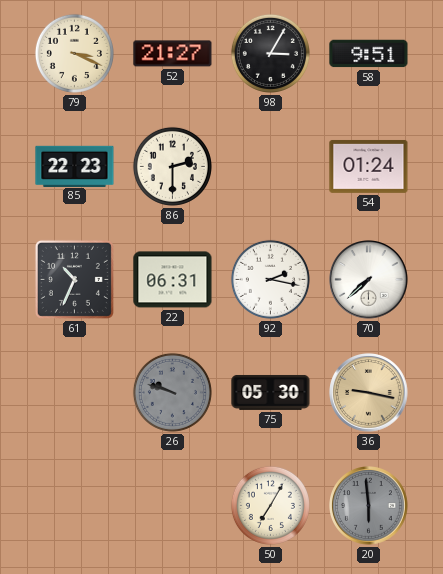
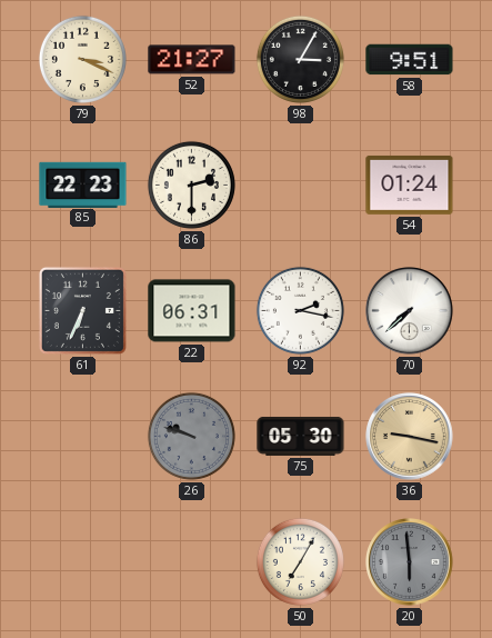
61: 10:34 -> 6:34
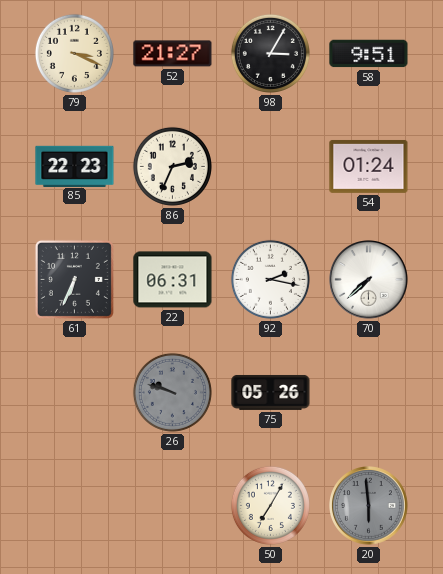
86: 2:30 -> 2:34
75: 05:30 -> 05:26
36: 9:17 -> none
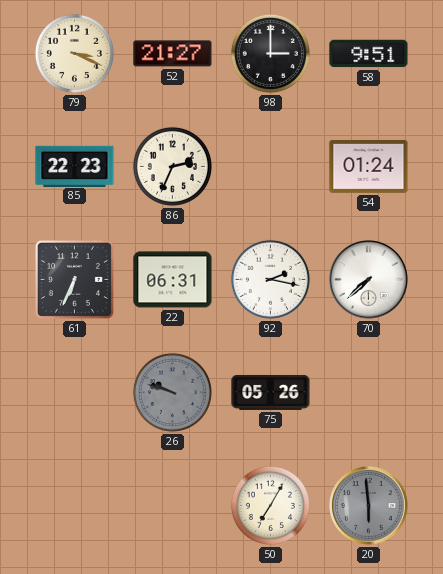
98: 3:05 -> 3:00
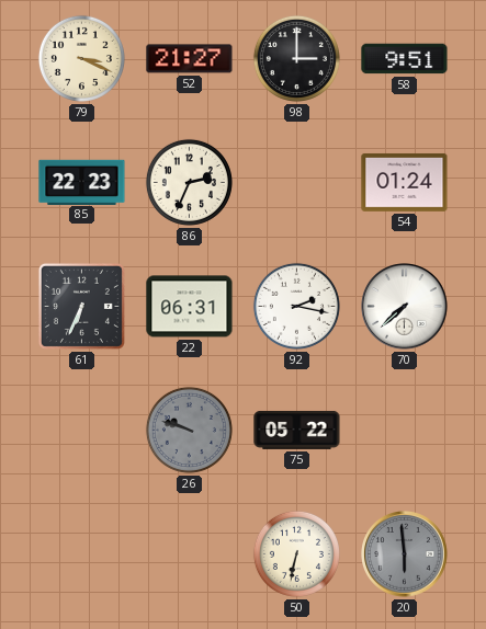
75: 05:26 -> 05:22
50: 7:05 -> 6:32
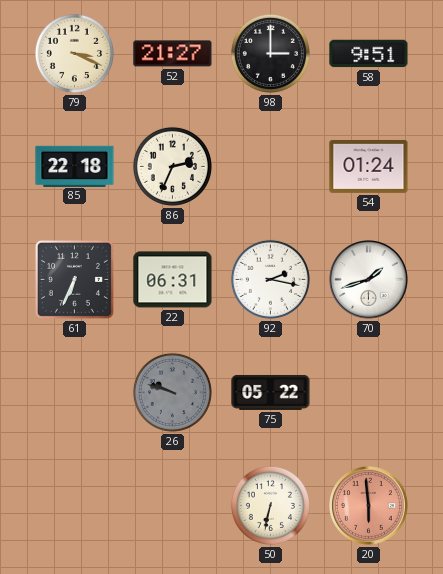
85: 22:23 -> 22:18
70: 7:38 -> 1:42
20 dial: grey -> salmon
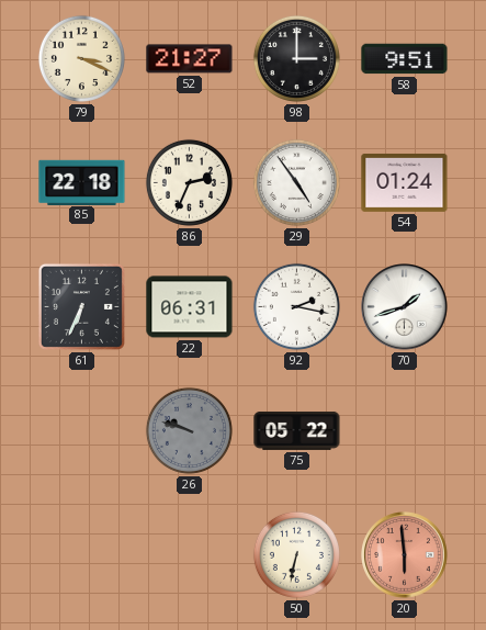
29: none -> 4:54
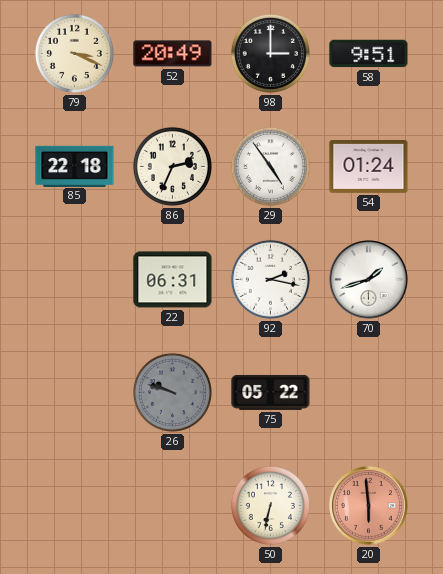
52: 21:27 -> 20:49
61: 6:34 -> none
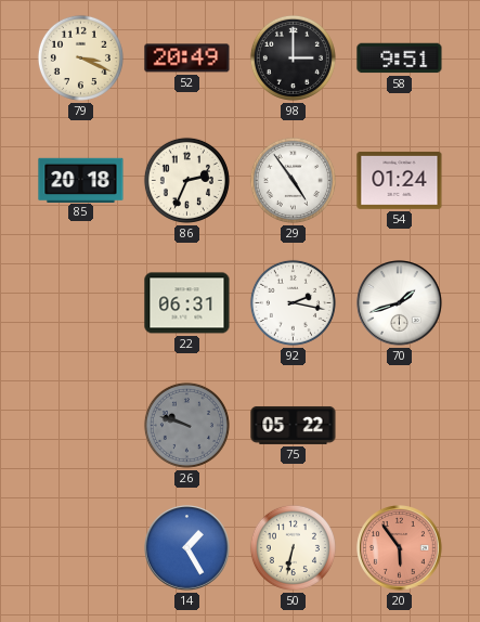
85: 22:18 -> 20:18
14: none -> 1:25
20: 5:59 -> 5:54
